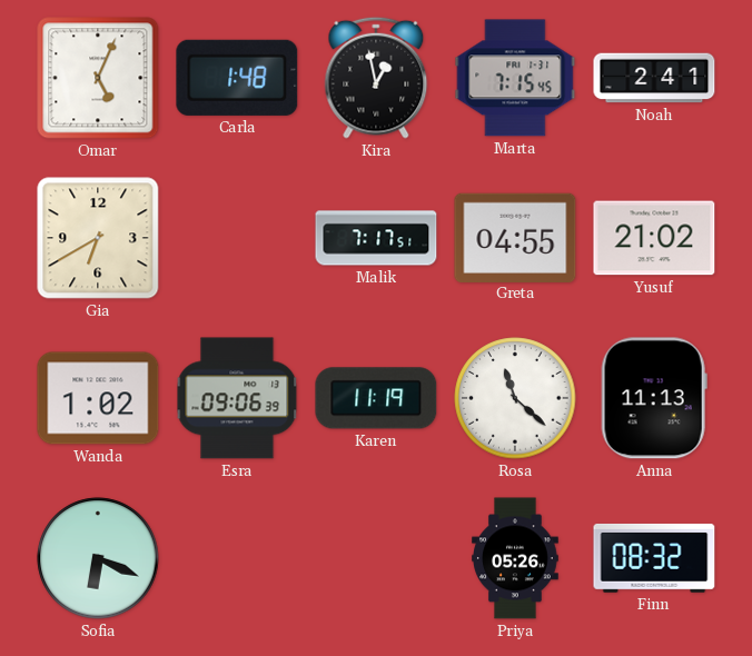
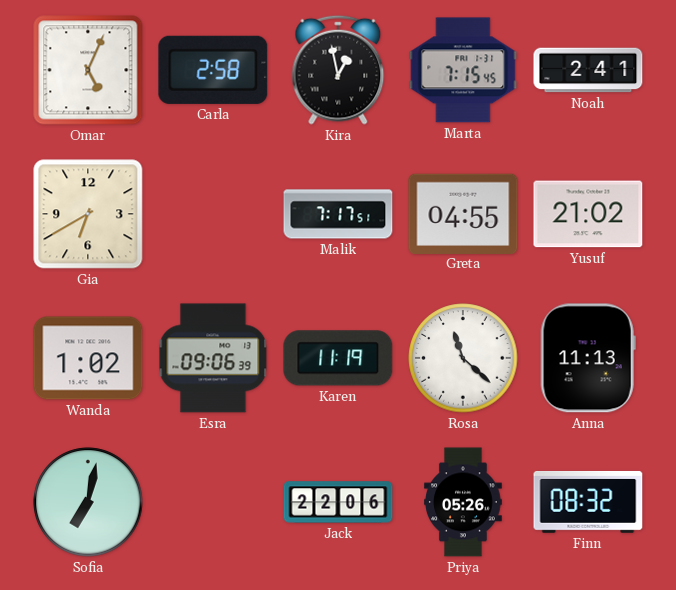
Carla: 1:48 -> 2:58
Sofia: 6:19 -> 7:02
Jack: none -> 22:06
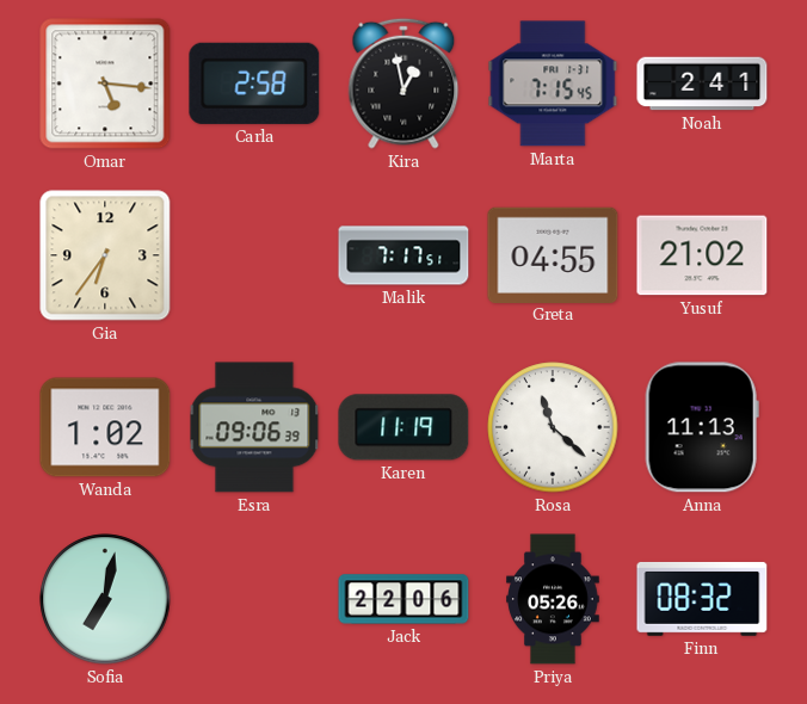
Omar: 5:04 -> 5:16
Gia: 6:40 -> 6:36
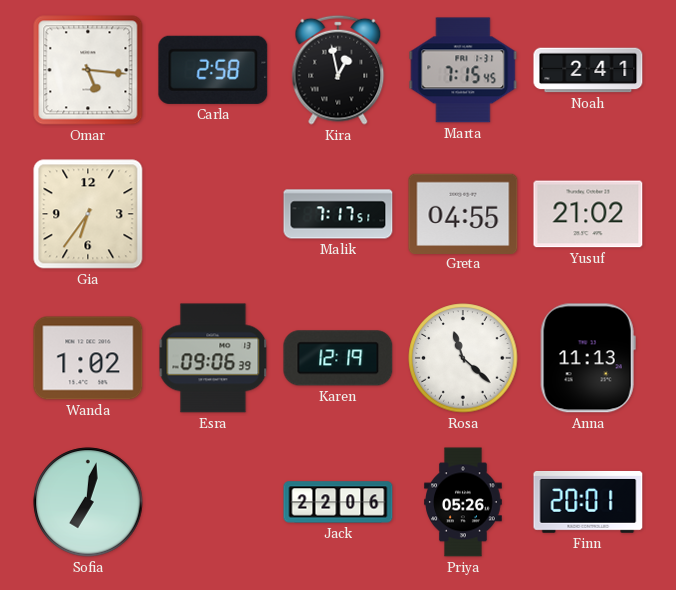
Karen: 11:19 -> 12:19
Finn: 08:32 -> 20:01
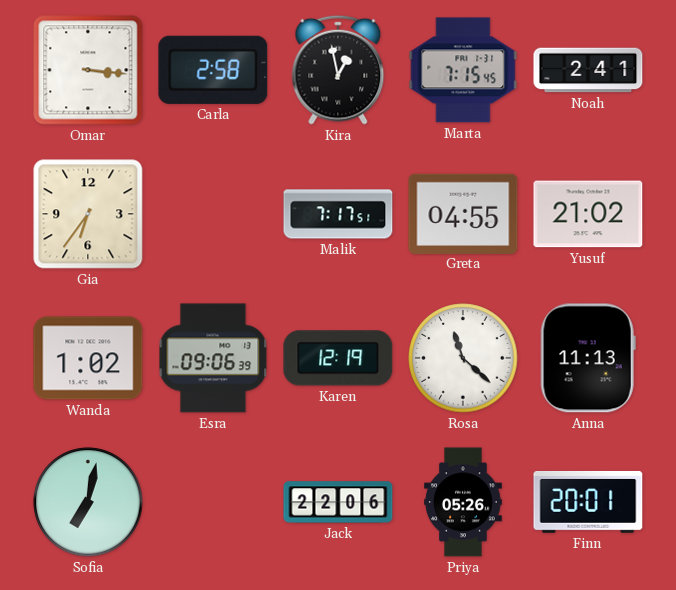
Omar: 5:16 -> 3:16
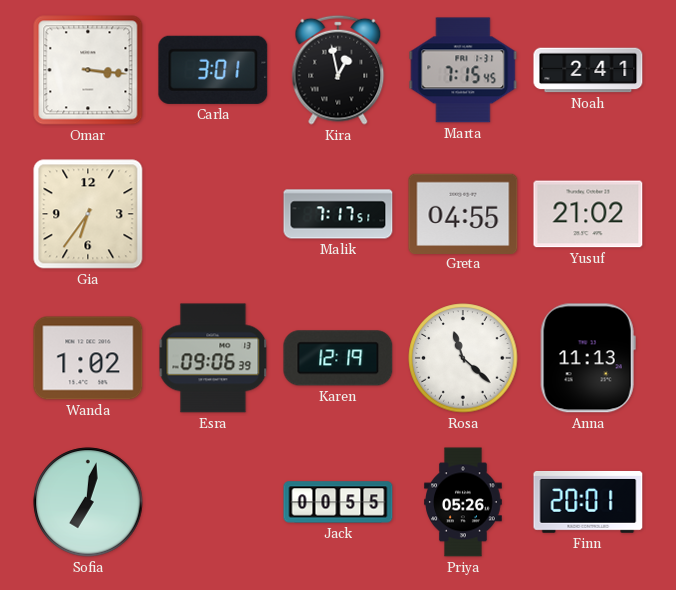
Carla: 2:58 -> 3:01
Jack: 22:06 -> 00:55
